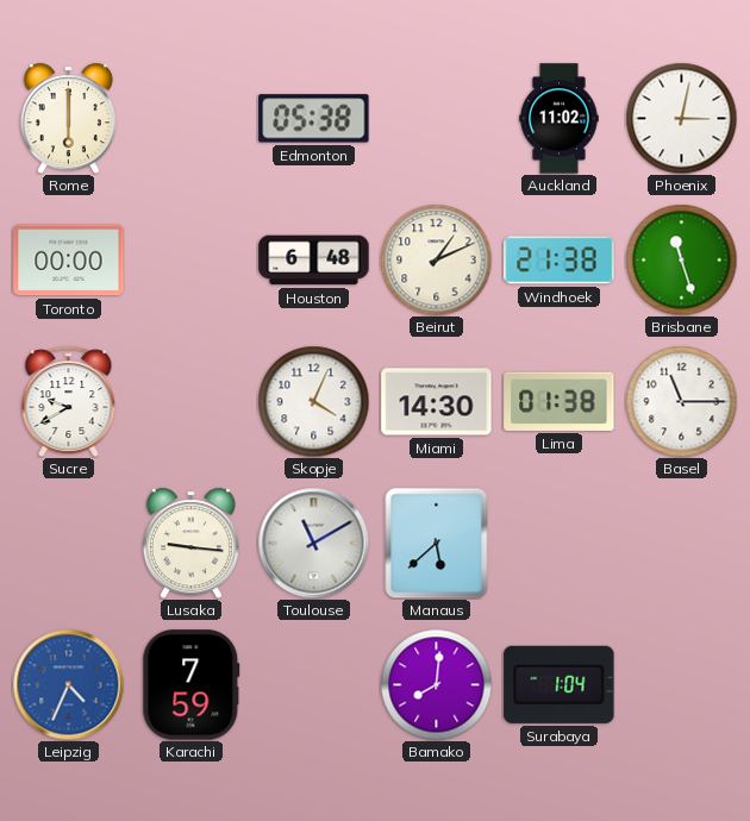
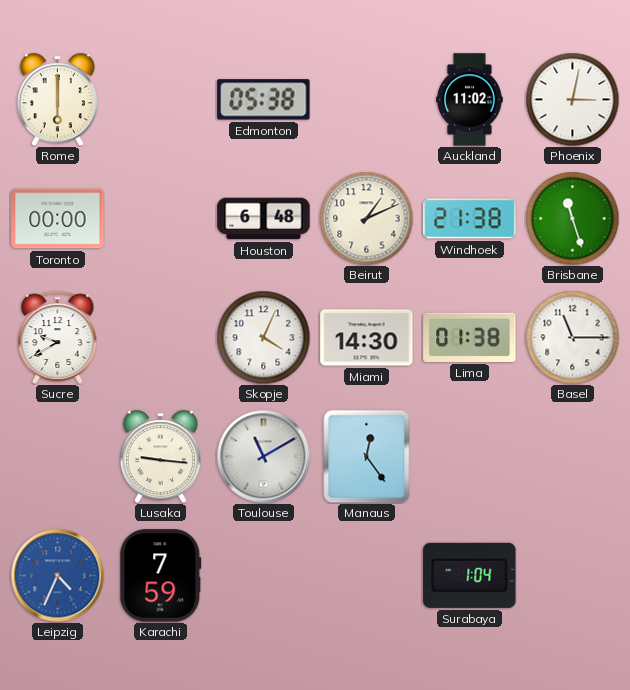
Manaus: 5:38 -> 12:24
Bamako: 8:01 -> none
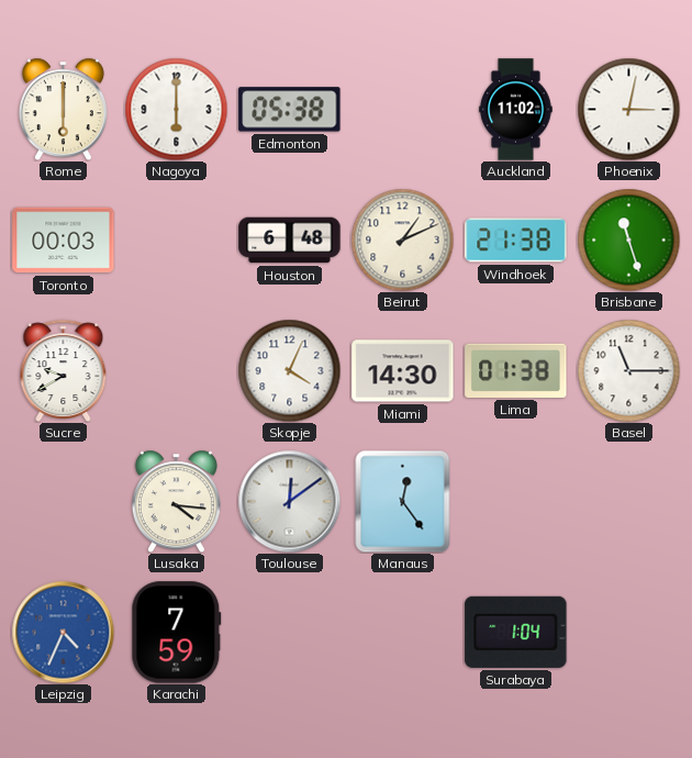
Nagoya: none -> 6:00
Toronto: 00:00 -> 00:03
Lusaka: 9:16 -> 4:16
Toulouse: 11:10 -> 12:09
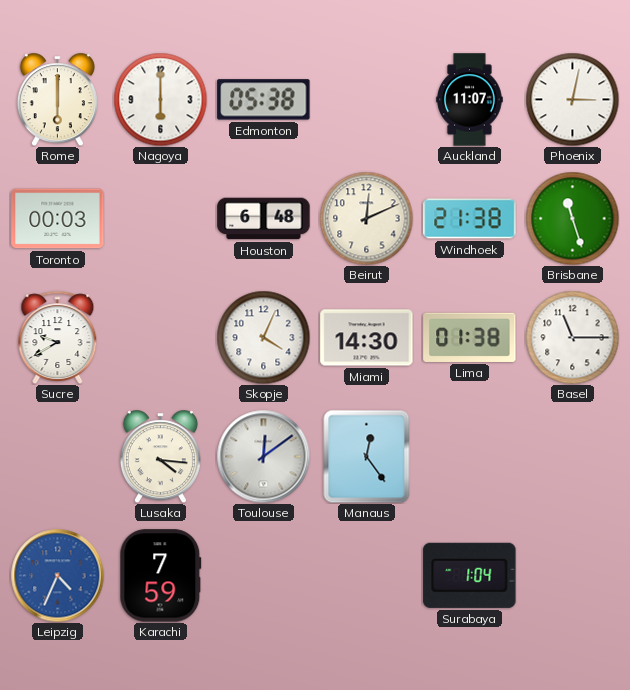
Auckland: 11:02 -> 11:07
Beirut: 1:11 -> 12:11
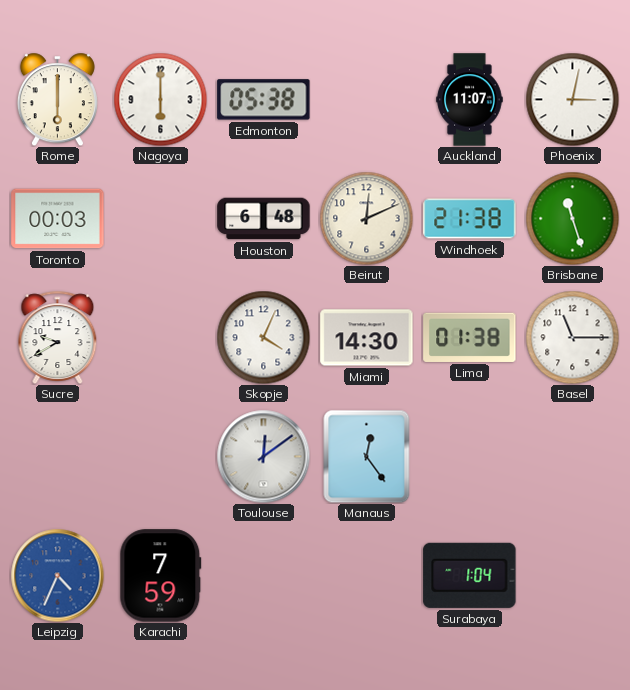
Lusaka: 4:16 -> none
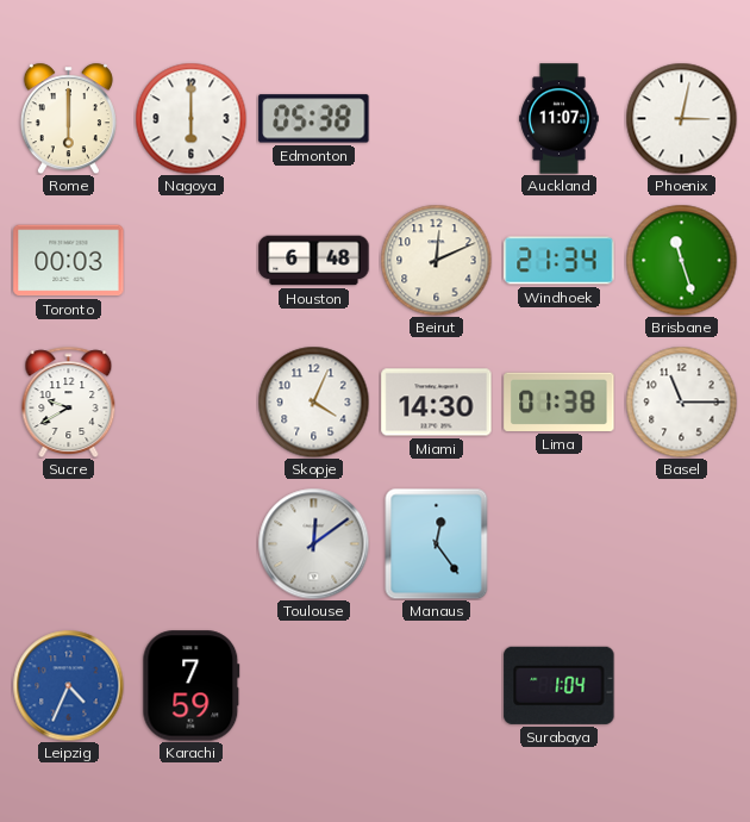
Windhoek: 21:38 -> 21:34
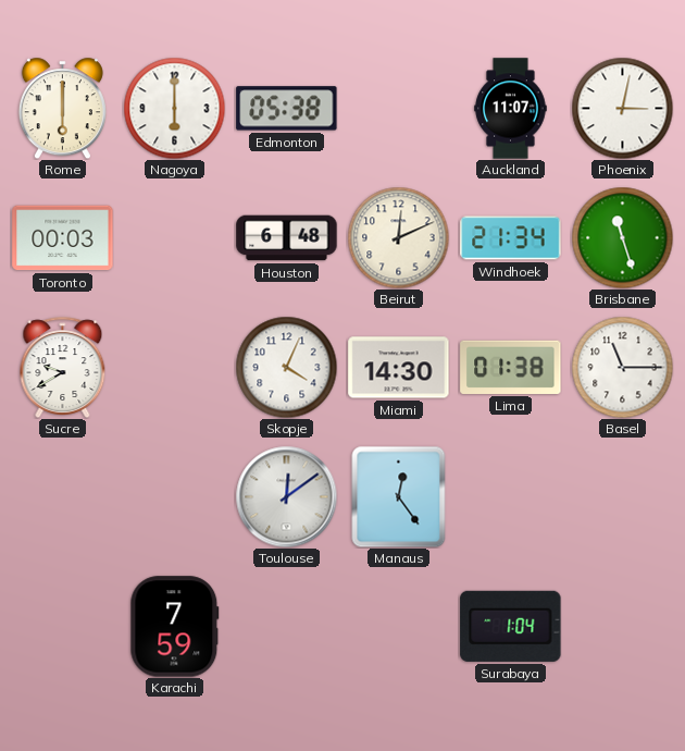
Leipzig: 4:34 -> none
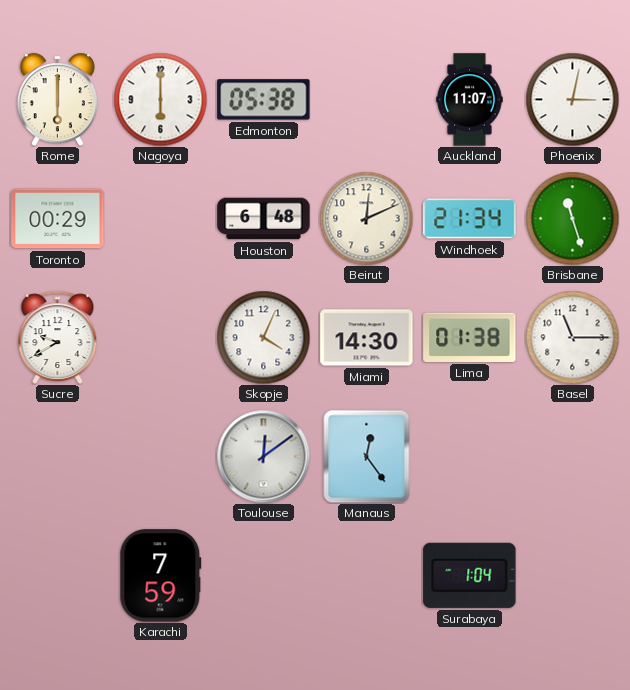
Toronto: 00:03 -> 00:29
